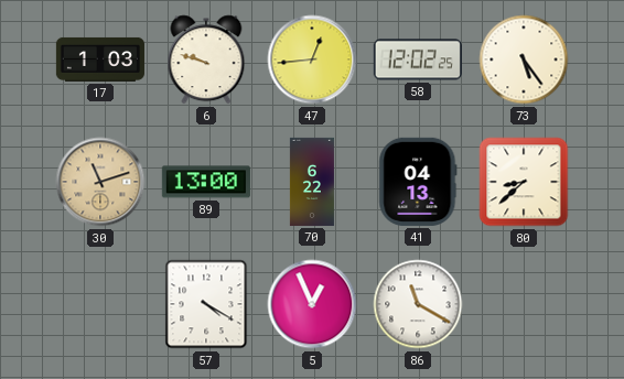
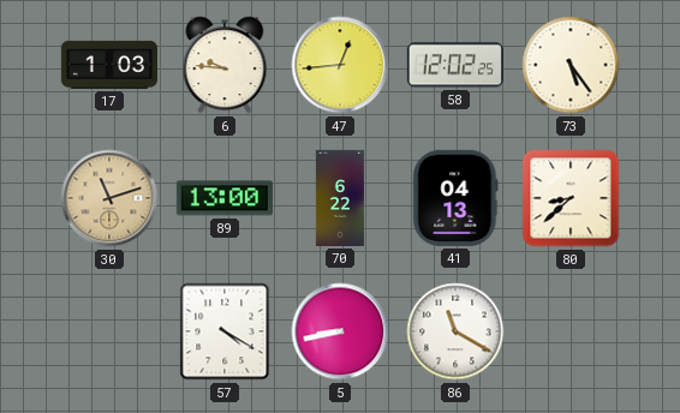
6: 9:48 -> 9:46
5: 12:56 -> 8:43
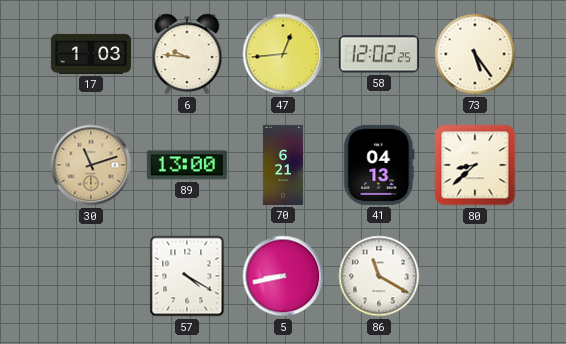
70: 6:22 -> 6:21
